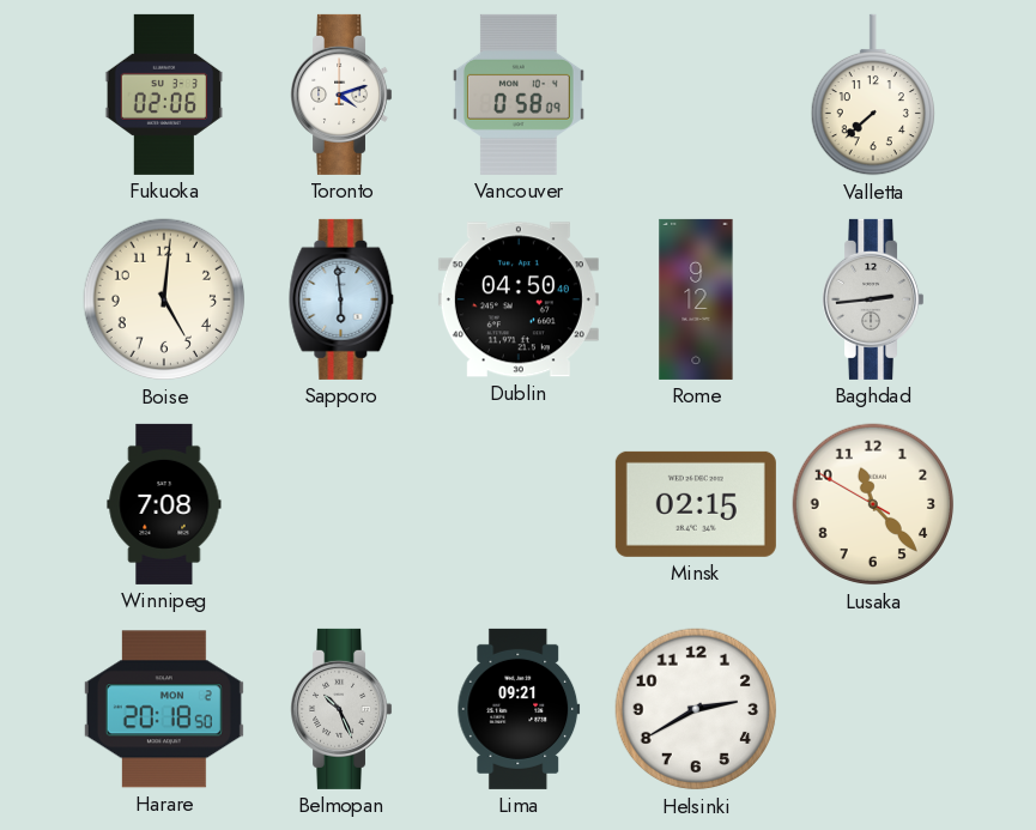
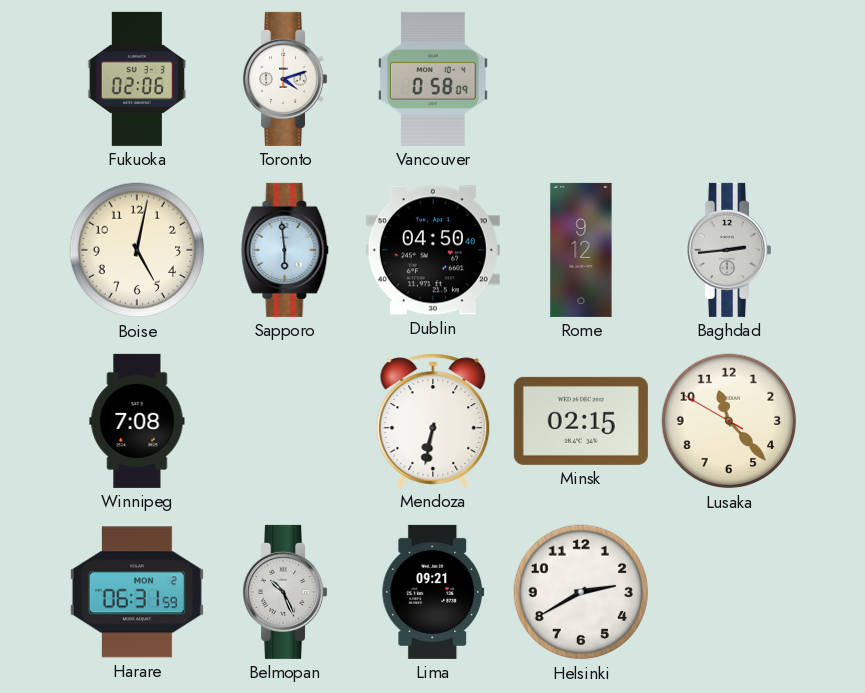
Valletta: 7:38 -> none
Boise: 5:01 -> 5:02
Mendoza: none -> 6:32
Harare: 20:18 -> 06:31
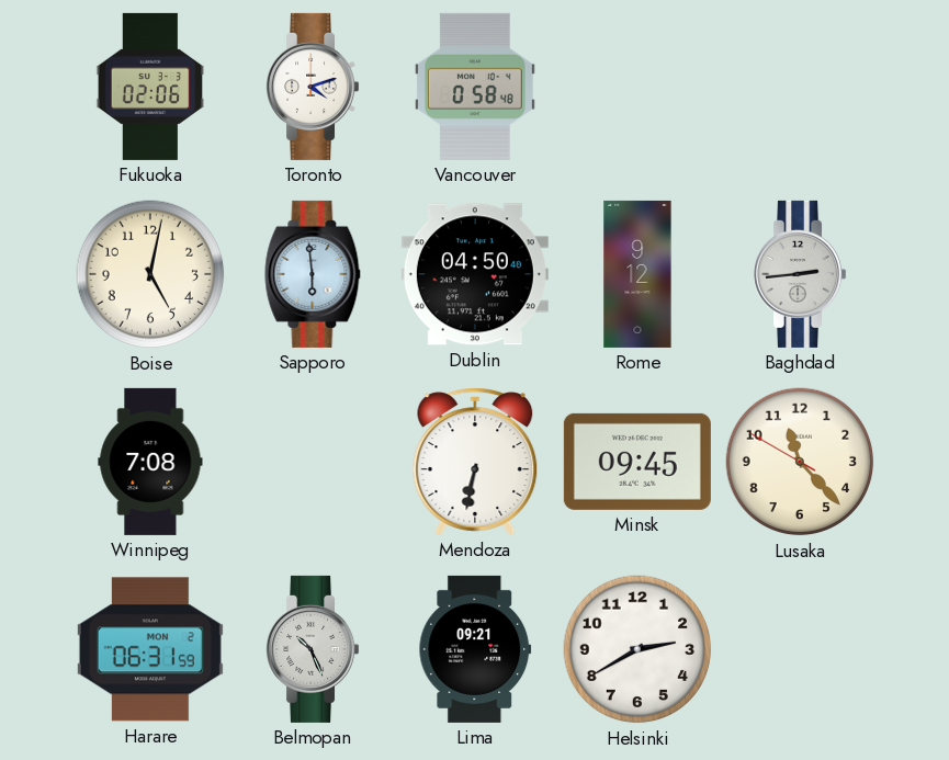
Vancouver: 0:58:09 -> 0:58:48
Minsk: 02:15 -> 09:45
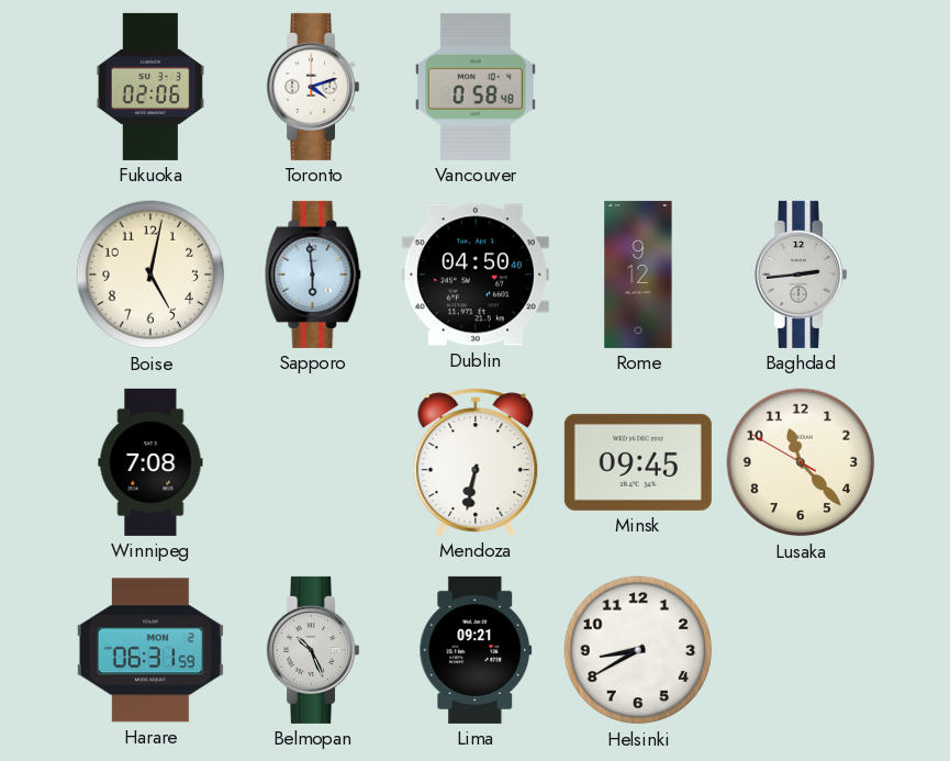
Helsinki: 2:40 -> 8:40
